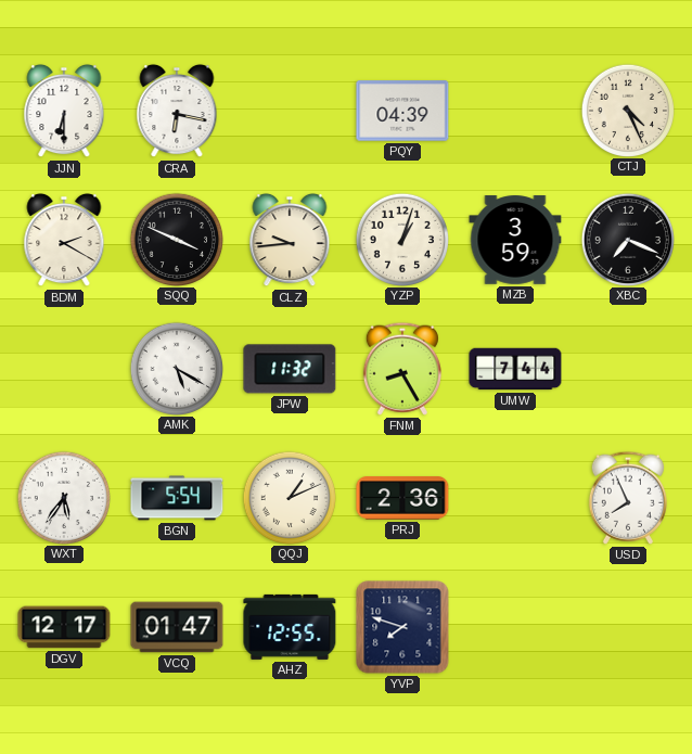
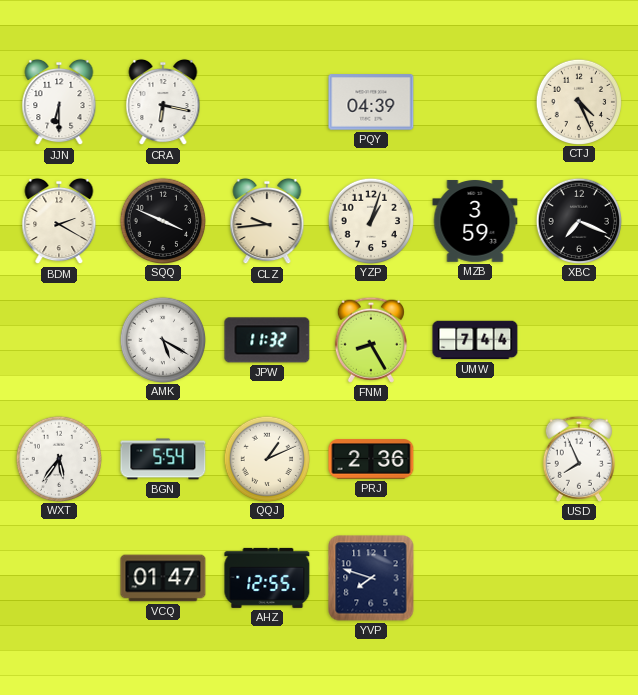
DGV: 12:17 -> none
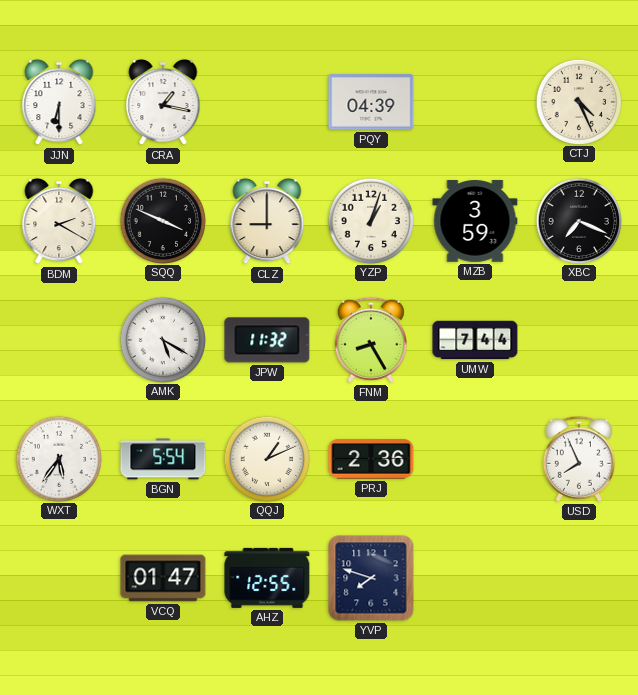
CRA: 6:17 -> 1:17
CLZ: 9:44 -> 9:00
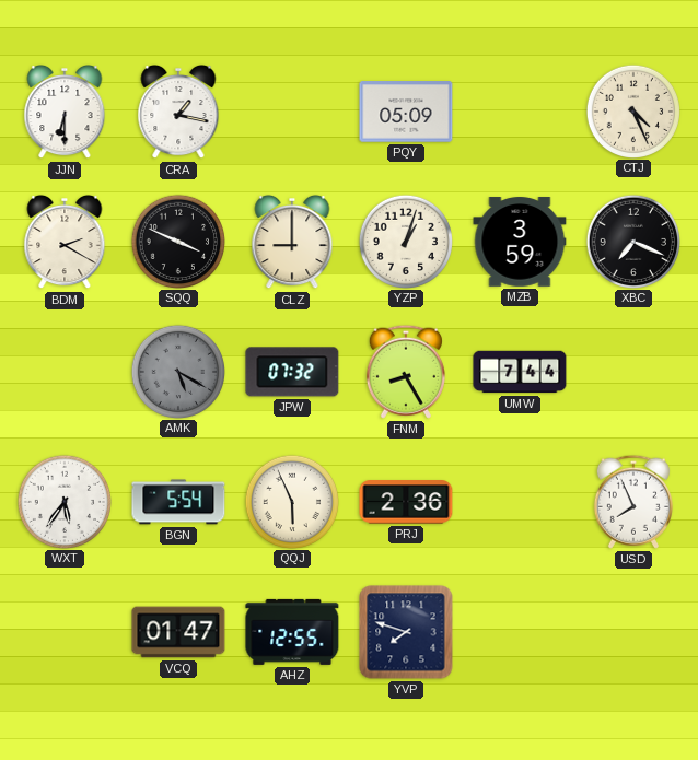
PQY: 04:39 -> 05:09
AMK dial: white -> grey
JPW: 11:32 -> 07:32
QQJ: 1:11 -> 5:56
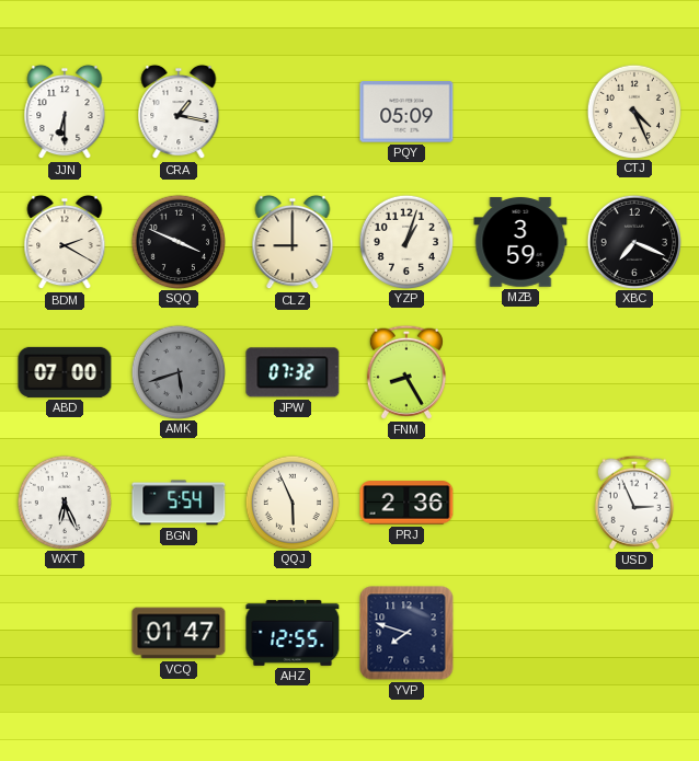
ABD: none -> 07:00
AMK: 5:20 -> 5:42
UMW: 7:44 -> none
WXT: 5:36 -> 6:26
USD: 7:56 -> 2:56
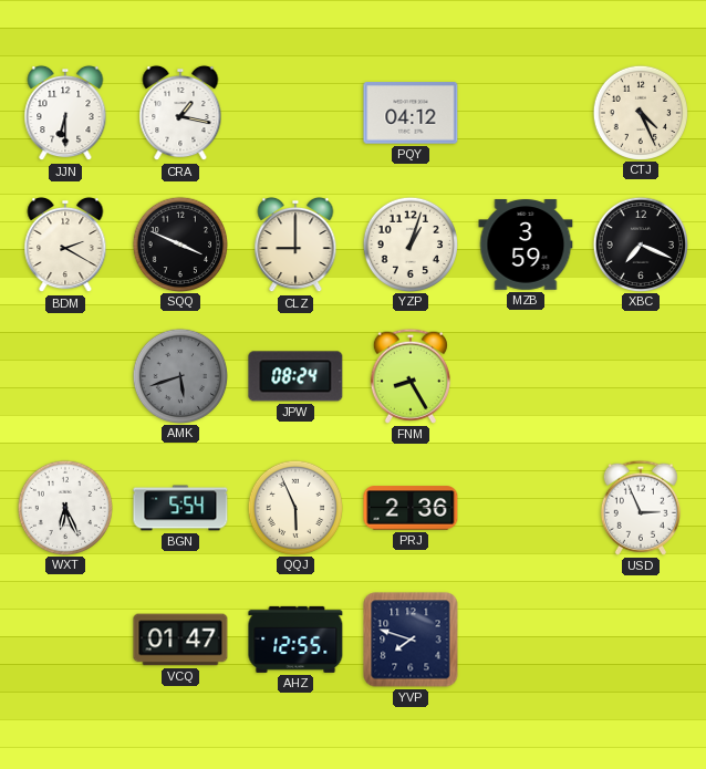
PQY: 05:09 -> 04:12
ABD: 07:00 -> none
JPW: 07:32 -> 08:24
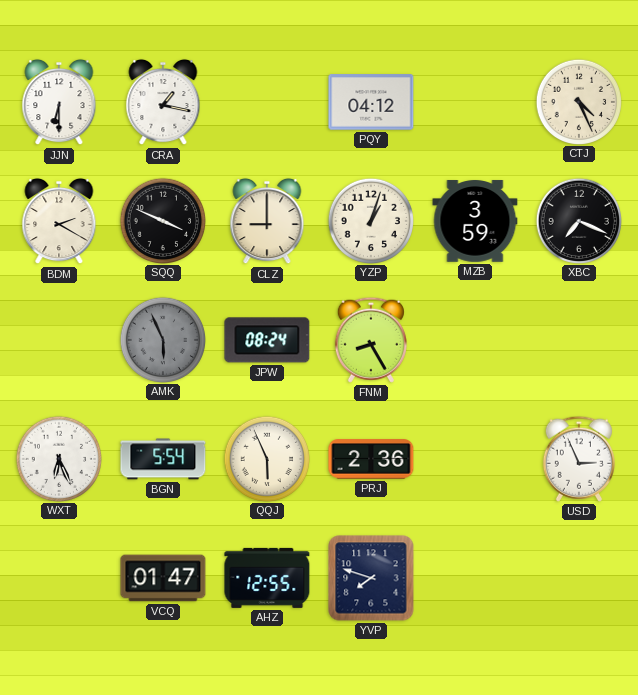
AMK: 5:42 -> 5:56
